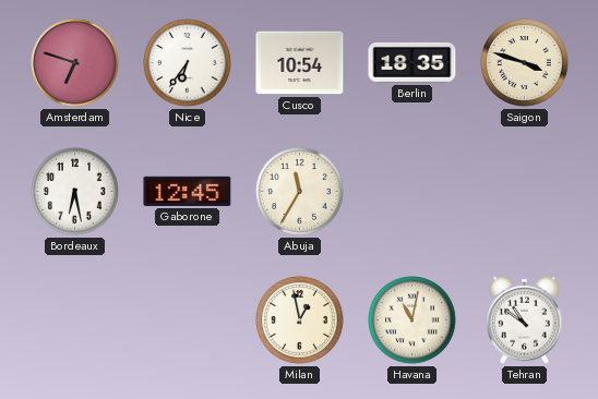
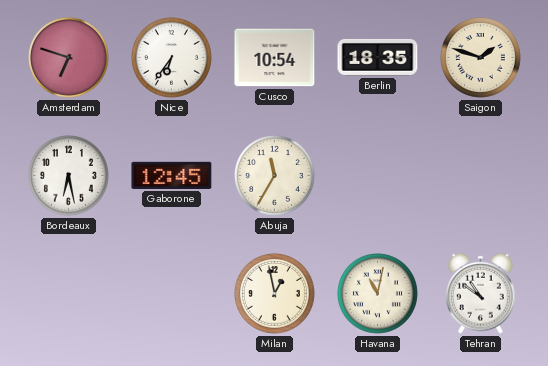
Saigon: 3:48 -> 1:48
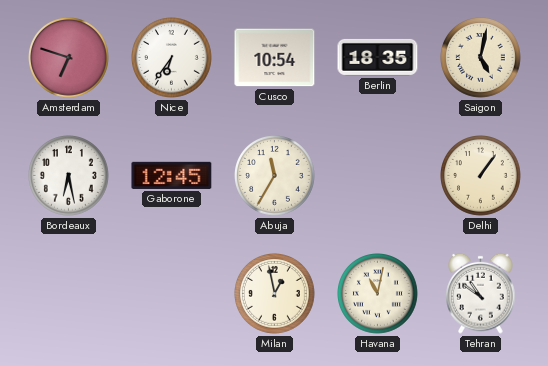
Saigon: 1:48 -> 5:02
Delhi: none -> 1:06
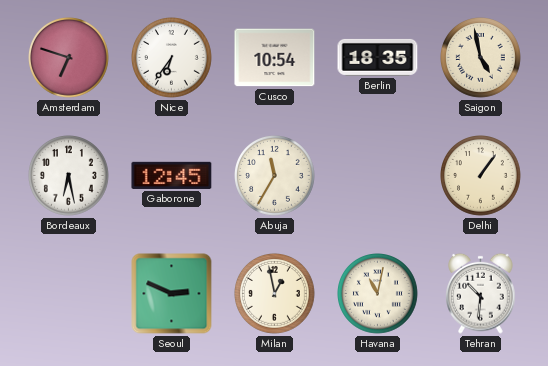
Saigon: 5:02 -> 4:58
Seoul: none -> 2:49
Tehran: 10:51 -> 10:31
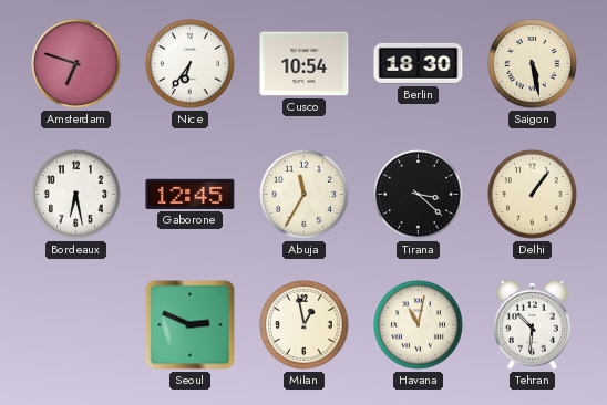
Berlin: 18:35 -> 18:30
Saigon: 4:58 -> 5:28
Tirana: none -> 3:22
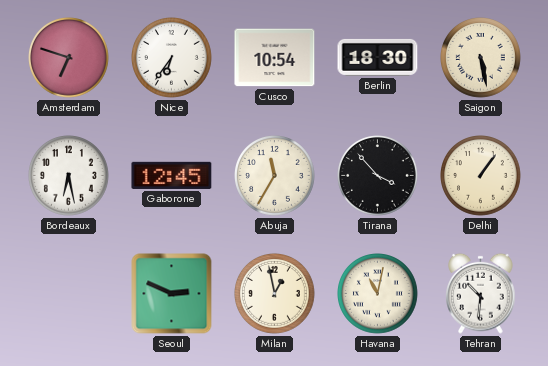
Tirana: 3:22 -> 3:53
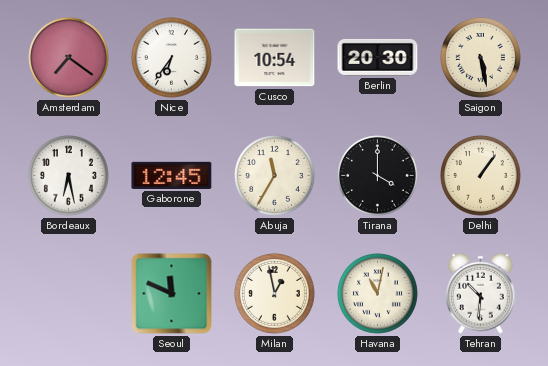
Amsterdam: 6:48 -> 7:21
Berlin: 18:30 -> 20:30
Tirana: 3:53 -> 4:00
Seoul: 2:49 -> 11:49
